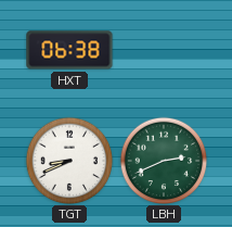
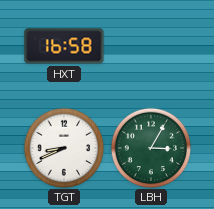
HXT: 06:38 -> 16:58
LBH: 2:41 -> 3:05
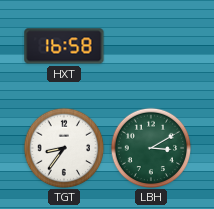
TGT: 8:41 -> 8:36
LBH: 3:05 -> 3:10
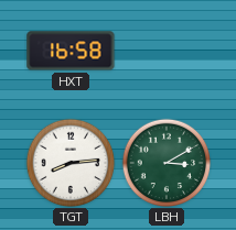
TGT: 8:36 -> 8:14
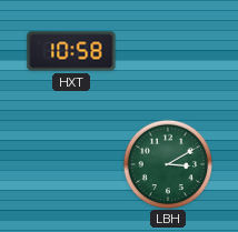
HXT: 16:58 -> 10:58
TGT: 8:14 -> none
